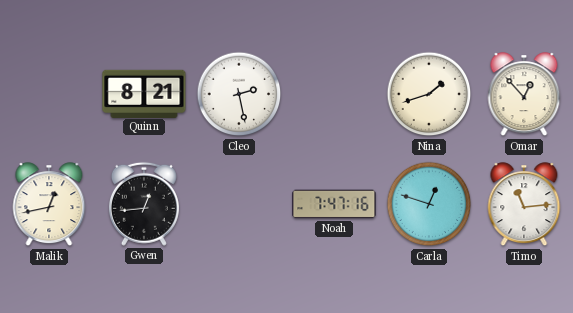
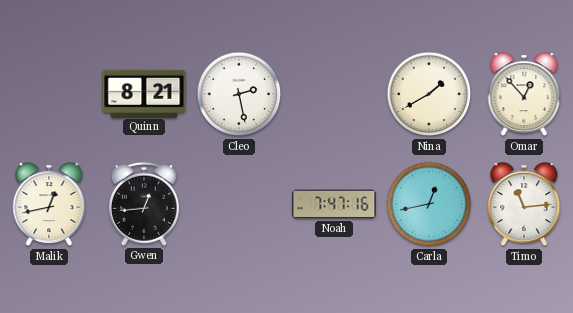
Nina: 1:42 -> 1:40
Carla: 12:48 -> 12:43
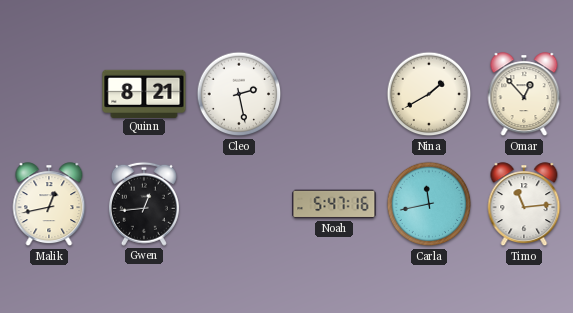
Noah: 7:47 -> 5:47
Carla: 12:43 -> 11:43
